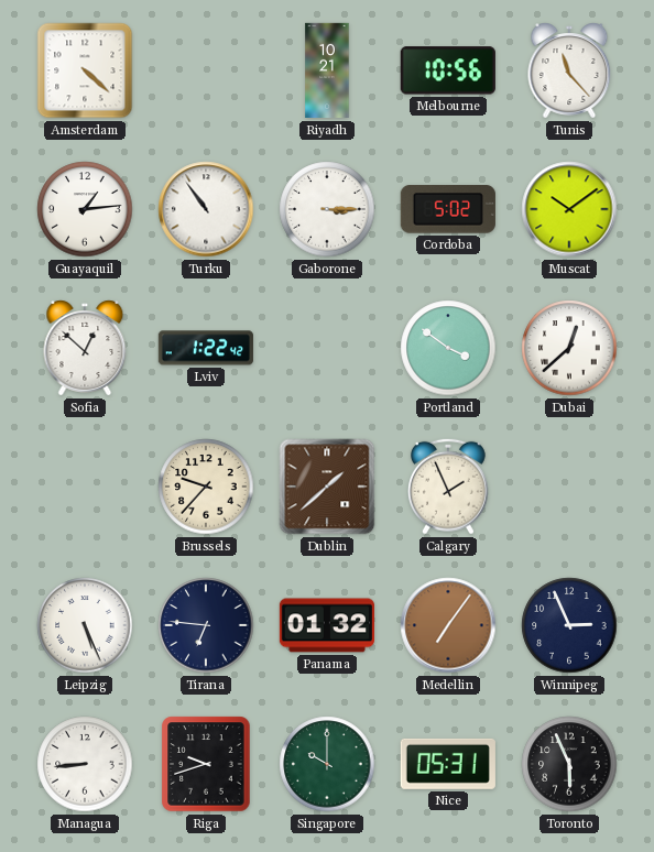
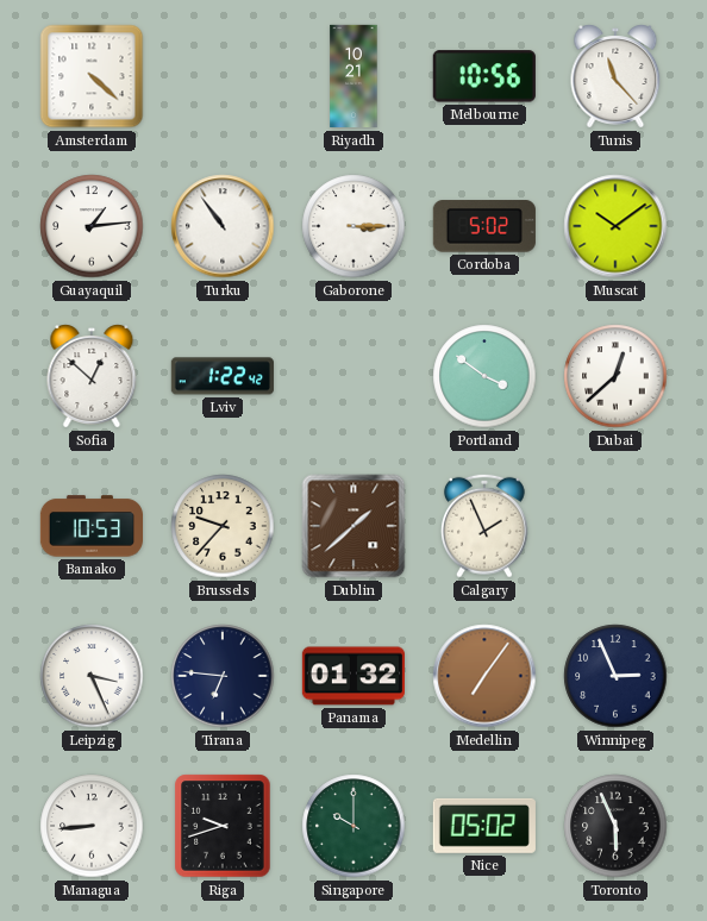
Bamako: none -> 10:53
Leipzig: 5:26 -> 3:26
Nice: 05:31 -> 05:02
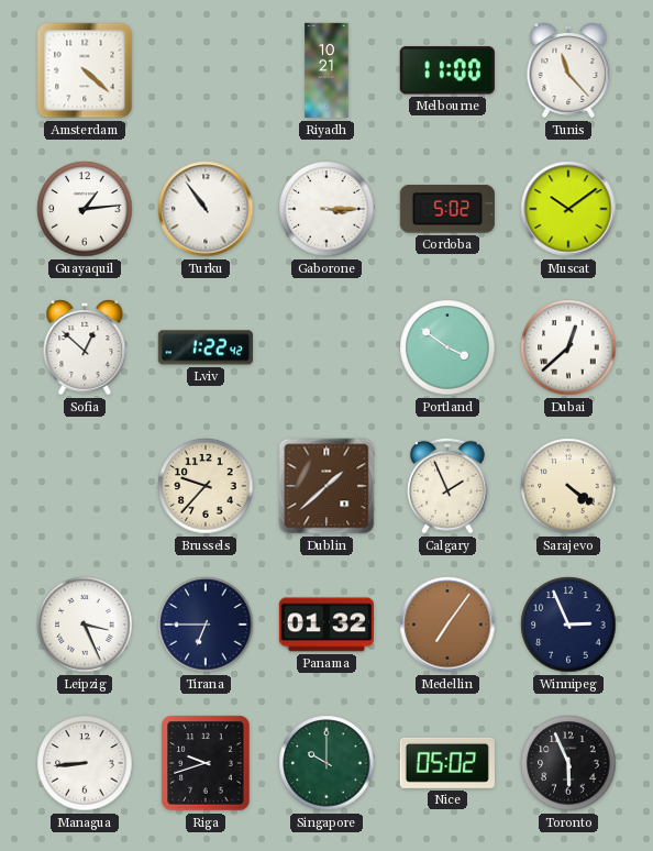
Melbourne: 10:56 -> 11:00
Bamako: 10:53 -> none
Sarajevo: none -> 4:21
Tirana: 6:46 -> 6:45
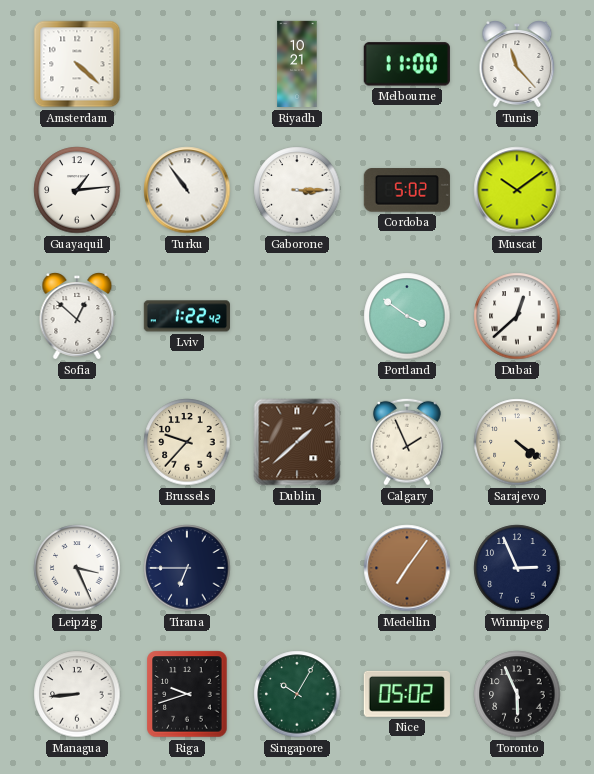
Panama: 01:32 -> none
Singapore: 10:00 -> 10:05
